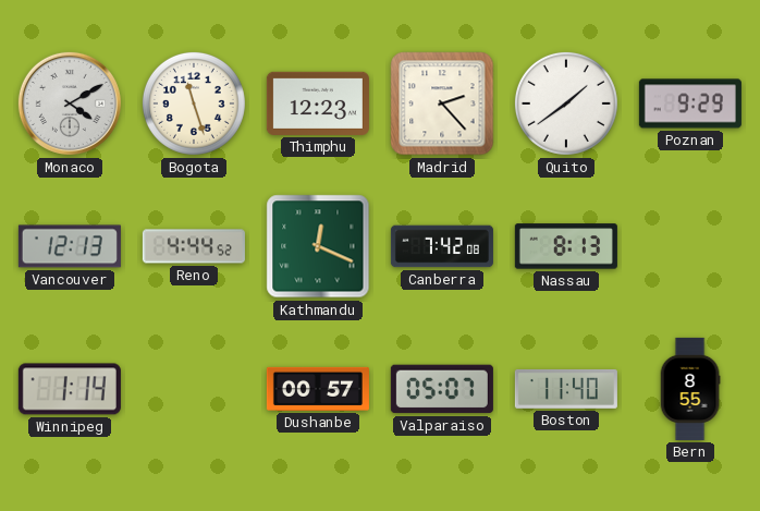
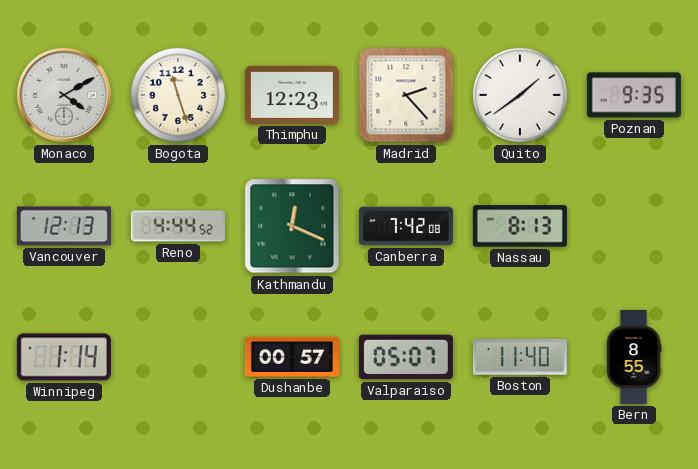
Poznan: 9:29 -> 9:35
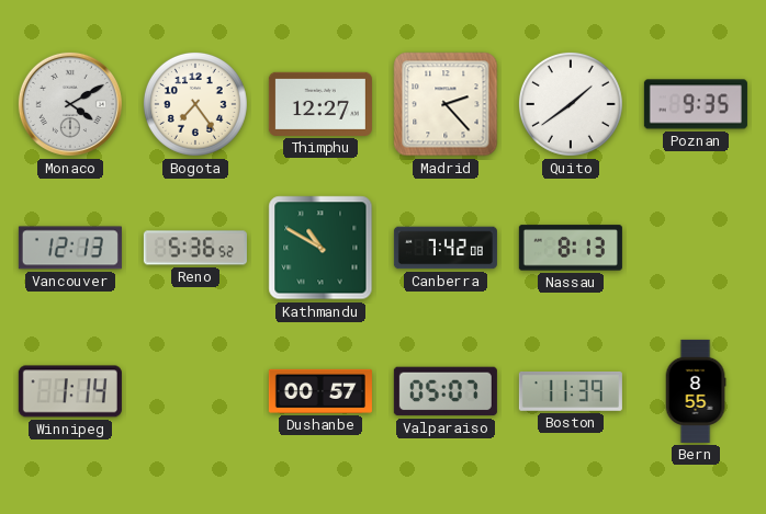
Bogota: 11:27 -> 7:24
Thimphu: 12:23 -> 12:27
Reno: 4:44 -> 5:36
Kathmandu: 12:19 -> 10:50
Boston: 11:40 -> 11:39
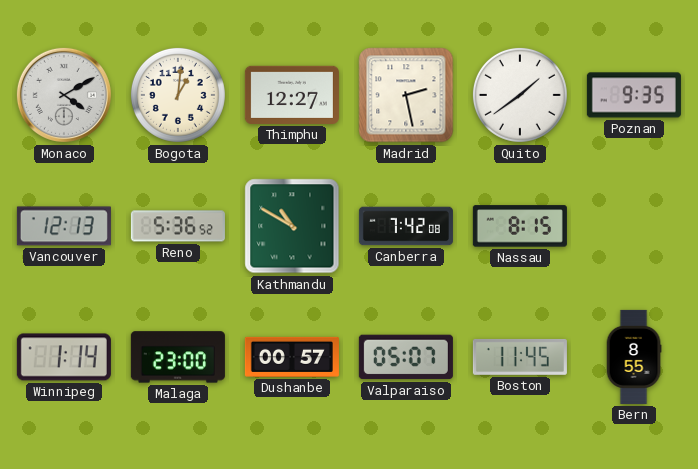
Bogota: 7:24 -> 1:01
Madrid: 2:23 -> 2:28
Nassau: 8:13 -> 8:15
Malaga: none -> 23:00
Boston: 11:39 -> 11:45
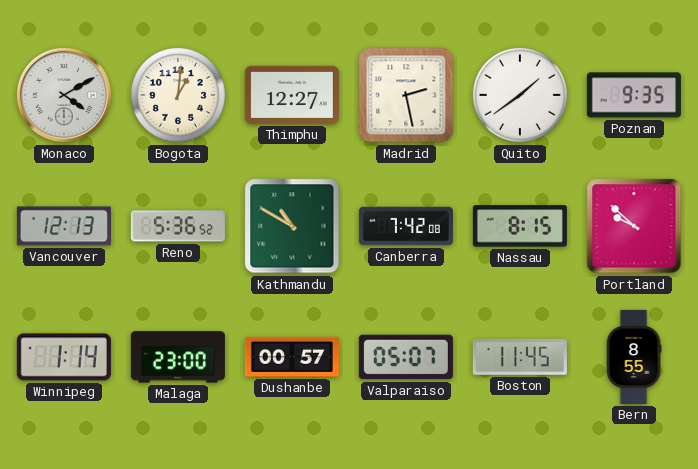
Portland: none -> 9:52
